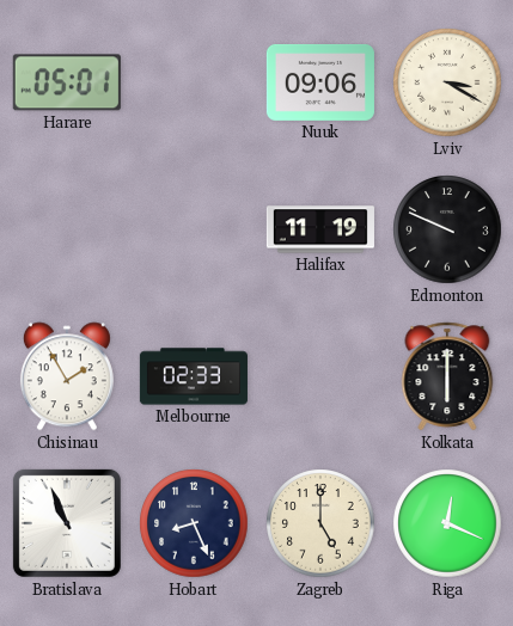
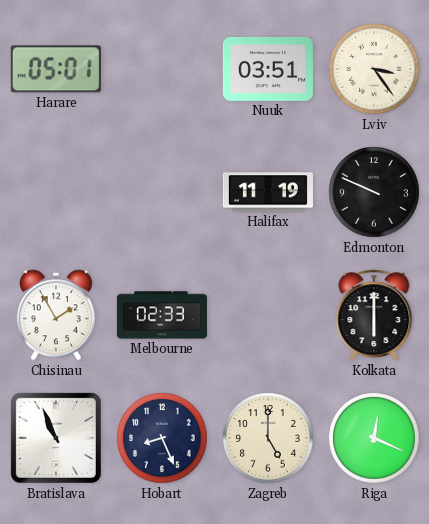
Nuuk: 09:06 -> 03:51
Lviv: 3:20 -> 3:24
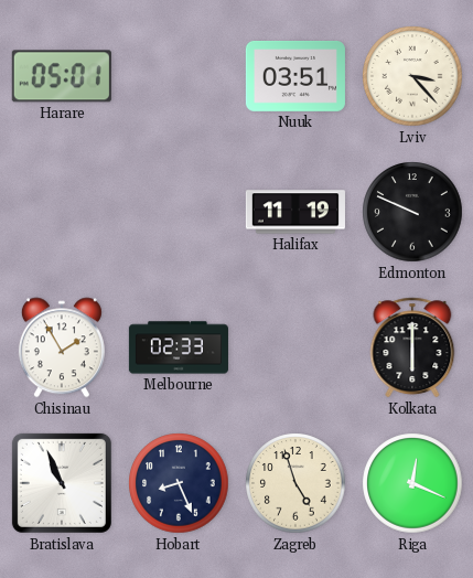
Lviv: 3:24 -> 3:23
Zagreb: 5:00 -> 4:57
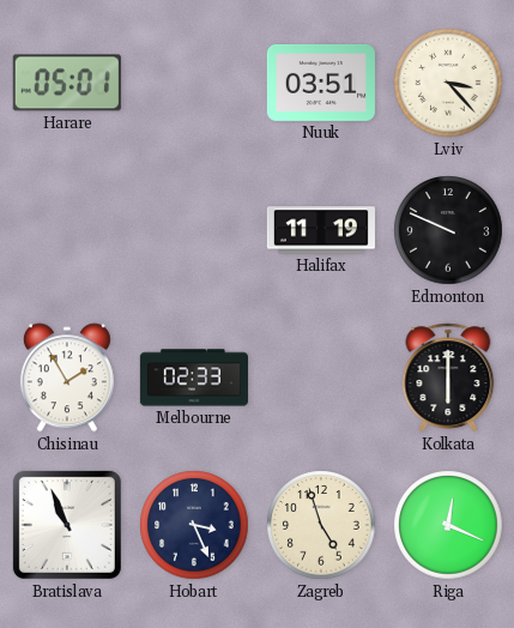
Hobart: 8:26 -> 3:26
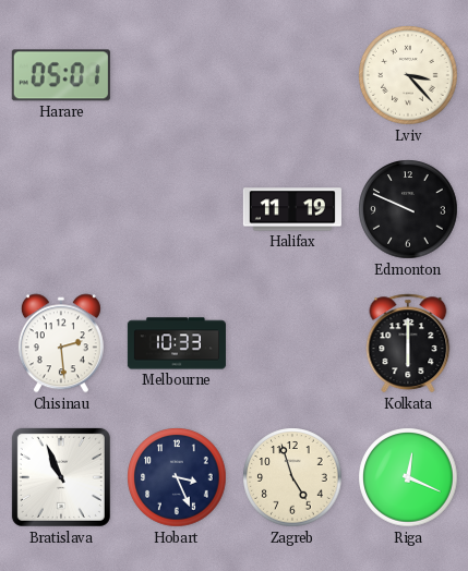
Nuuk: 03:51 -> none
Chisinau: 1:55 -> 2:29
Melbourne: 02:33 -> 10:33
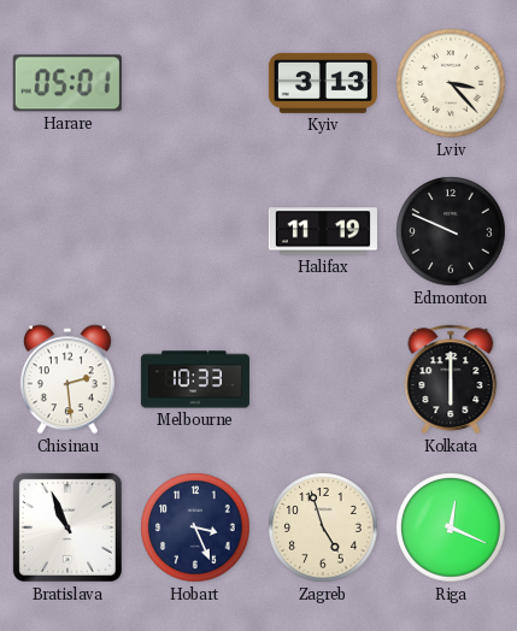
Kyiv: none -> 3:13
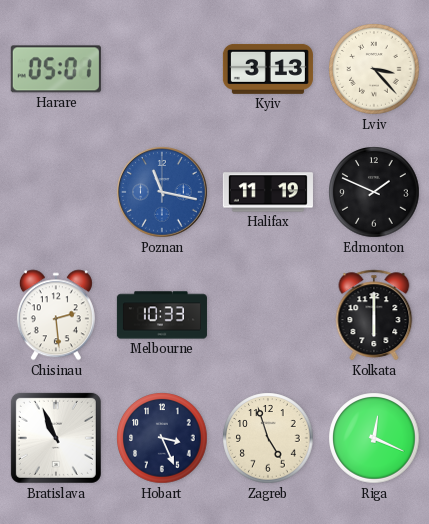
Poznan: none -> 11:17
Edmonton: 9:49 -> 1:49
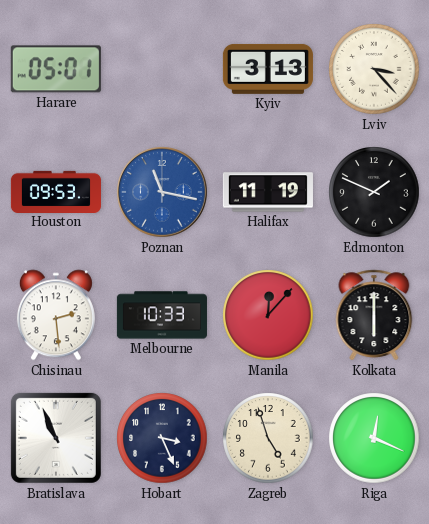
Houston: none -> 09:53
Manila: none -> 12:07
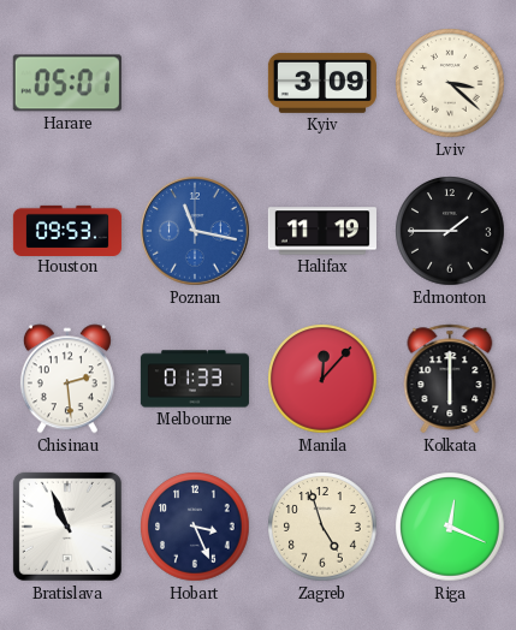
Kyiv: 3:13 -> 3:09
Lviv: 3:23 -> 3:22
Edmonton: 1:49 -> 1:45
Melbourne: 10:33 -> 01:33
